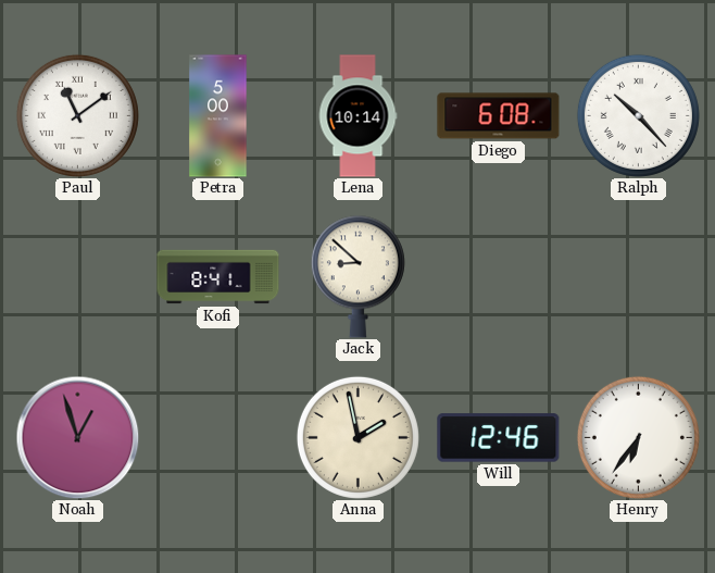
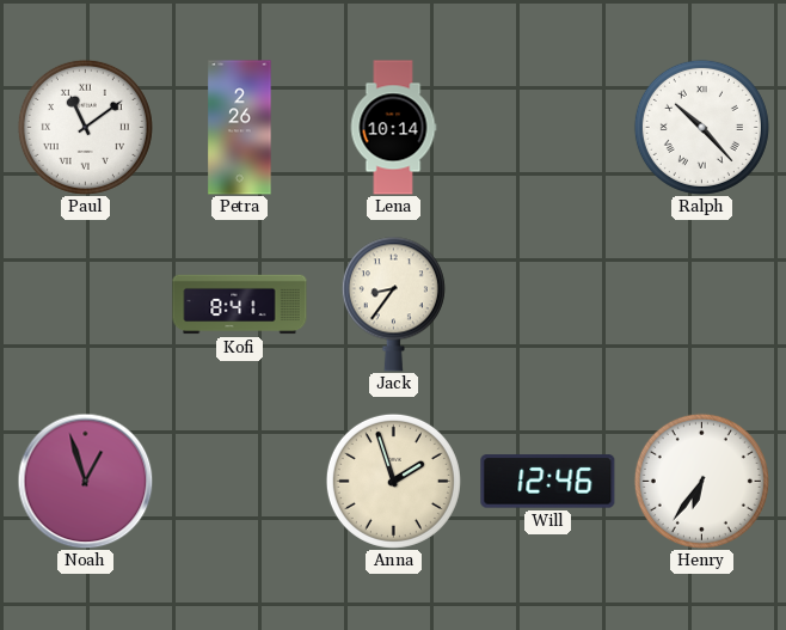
Petra: 5:00 -> 2:26
Diego: 6:08 -> none
Jack: 8:52 -> 8:36
Anna: 1:58 -> 1:57
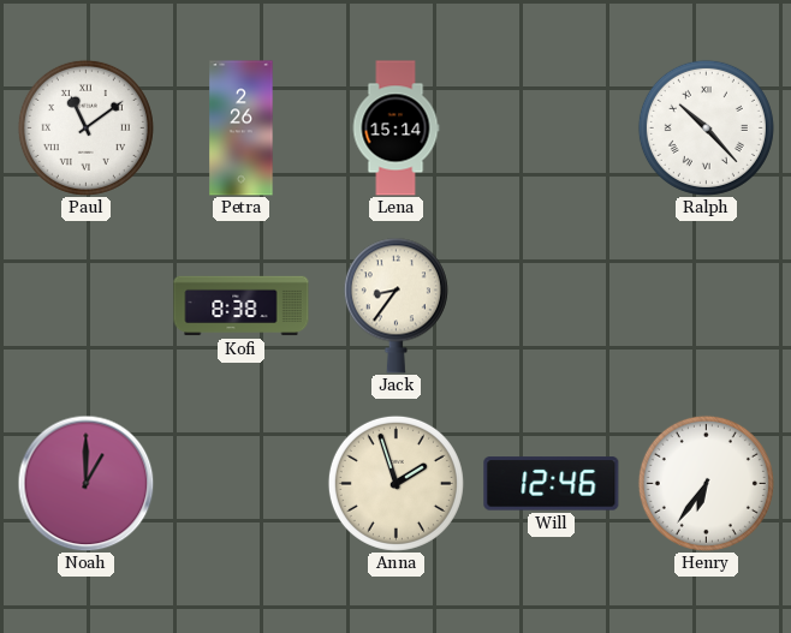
Lena: 10:14 -> 15:14
Kofi: 8:41 -> 8:38
Noah: 12:57 -> 1:00
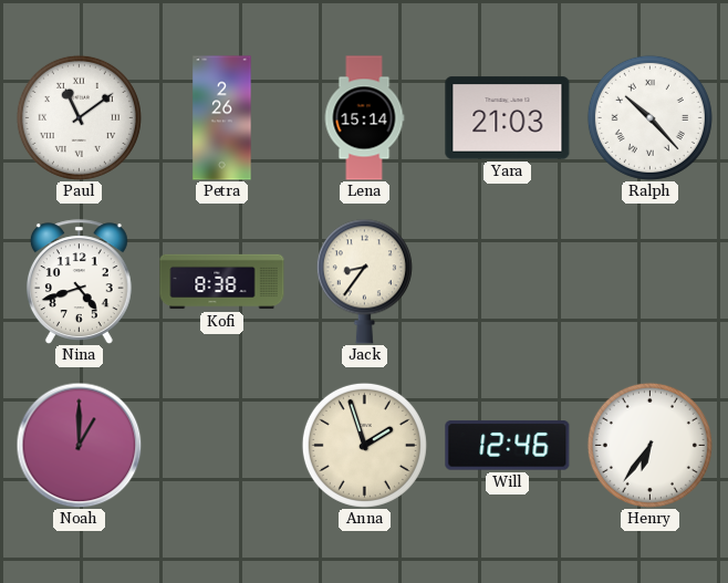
Yara: none -> 21:03
Nina: none -> 4:42
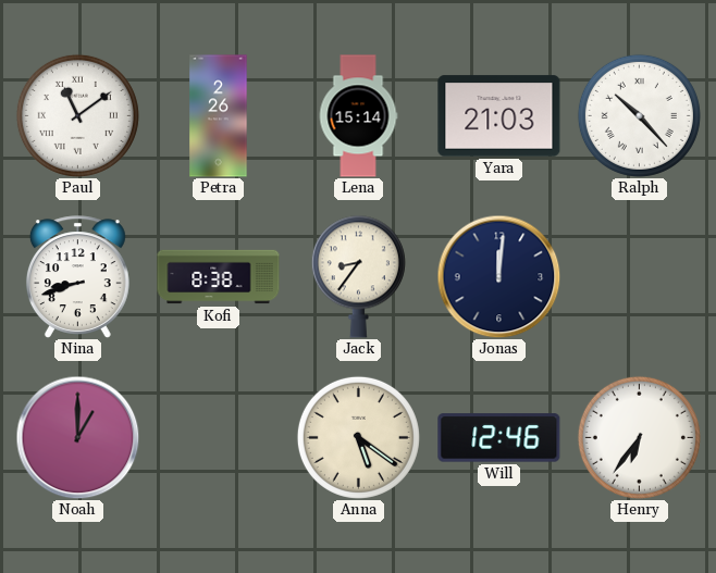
Nina: 4:42 -> 8:42
Jonas: none -> 12:01
Anna: 1:57 -> 5:21
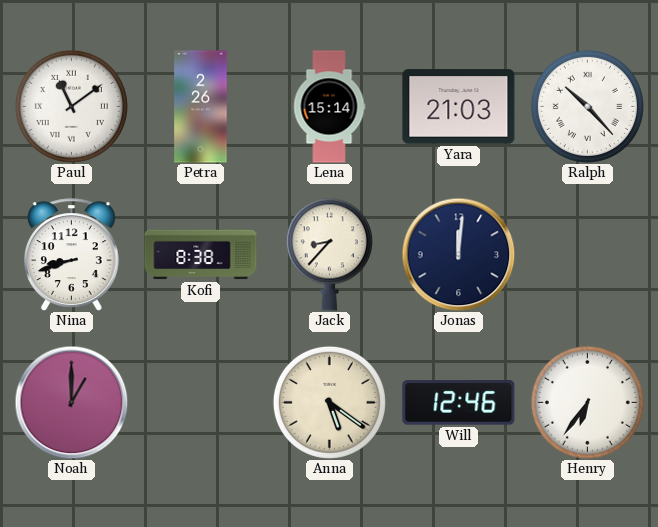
Jack: 8:36 -> 8:37
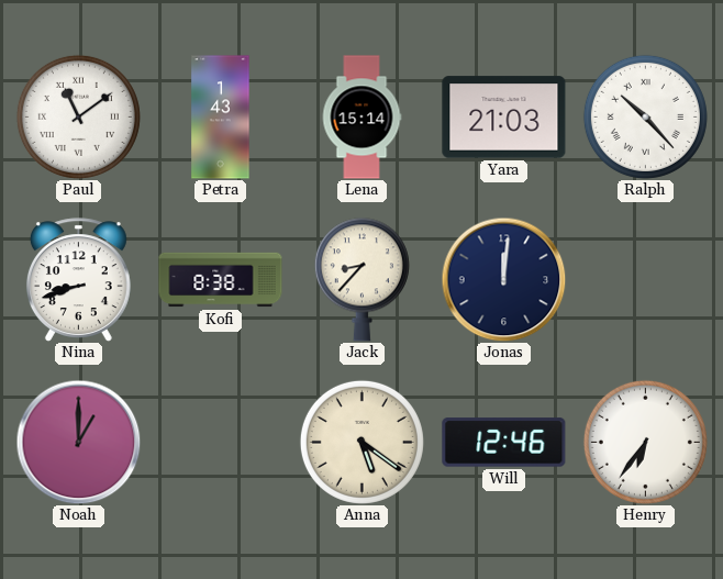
Petra: 2:26 -> 1:43
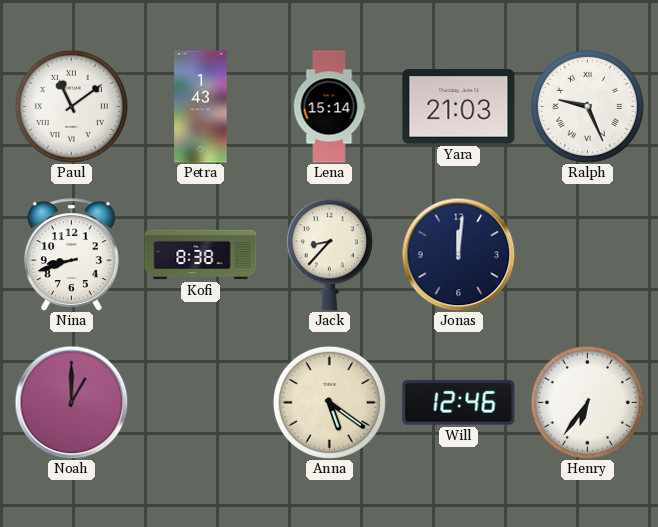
Ralph: 10:23 -> 9:26
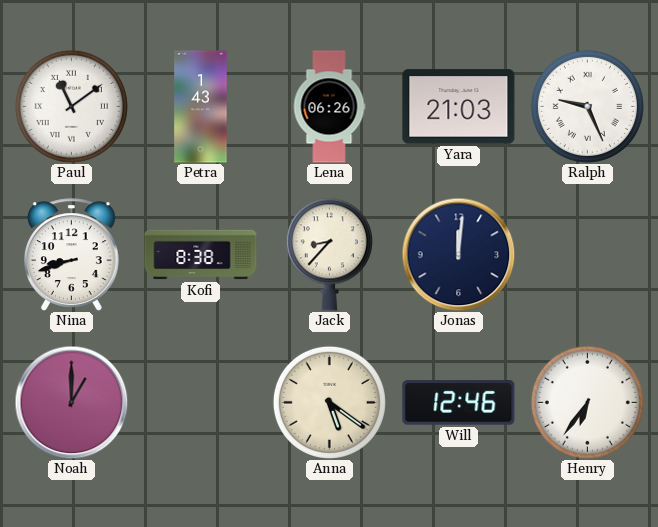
Lena: 15:14 -> 06:26
